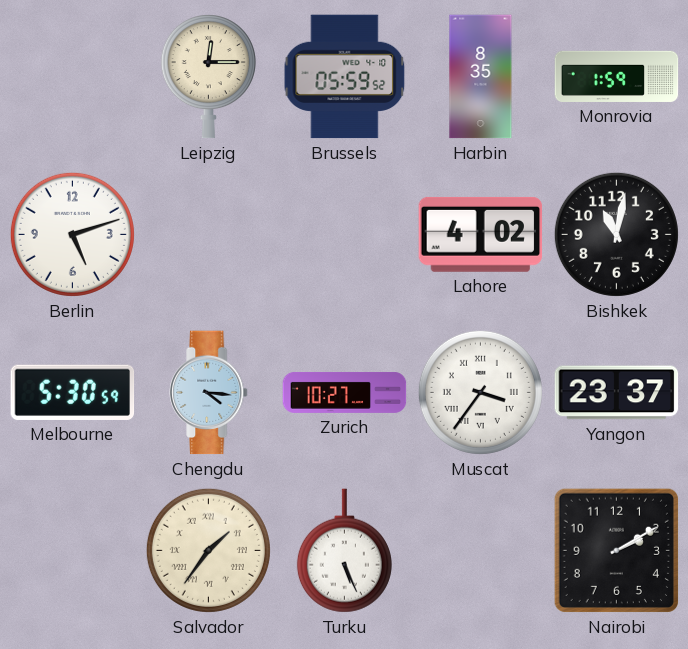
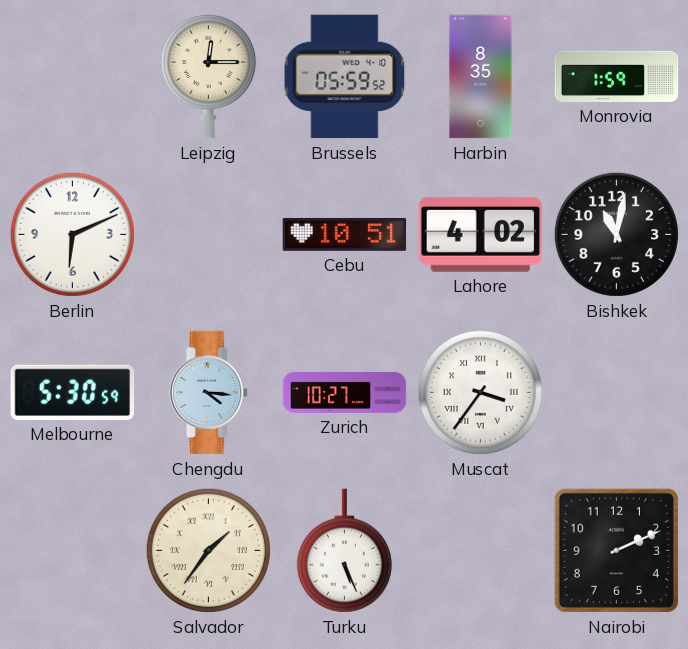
Berlin: 5:12 -> 6:11
Cebu: none -> 10:51
Yangon: 23:37 -> none
Nairobi: 2:10 -> 2:11
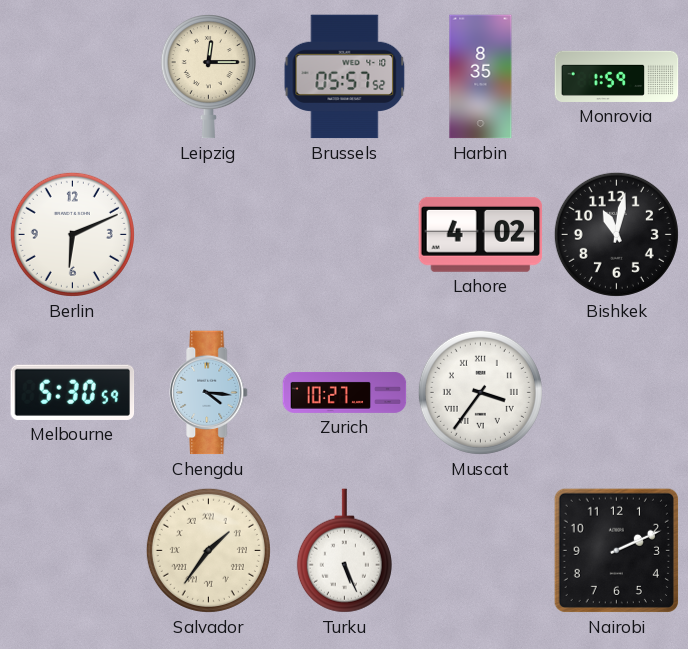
Brussels: 05:59 -> 05:57
Cebu: 10:51 -> none
